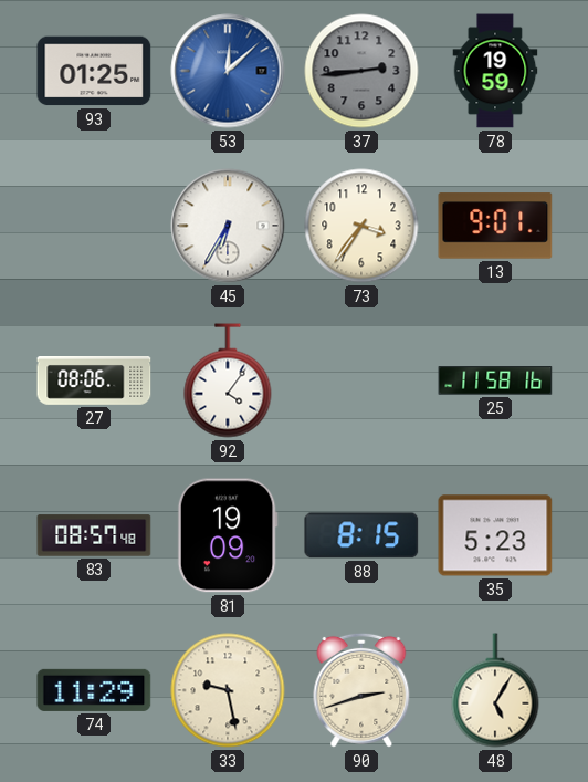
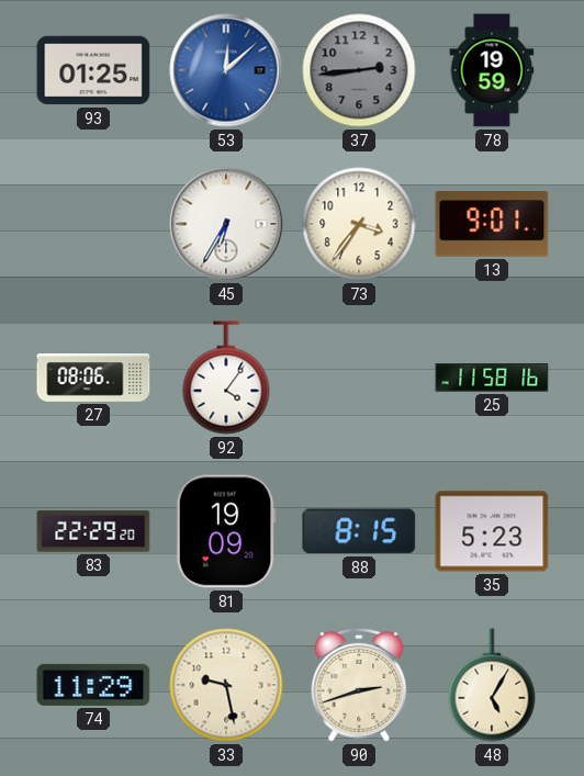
83: 08:57 -> 22:29
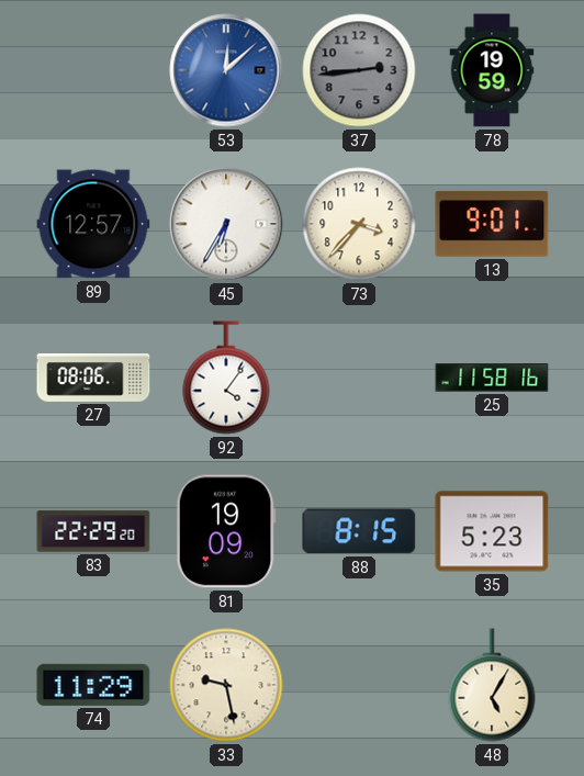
93: 01:25 -> none
89: none -> 12:57
73: 3:36 -> 3:37
90: 2:42 -> none
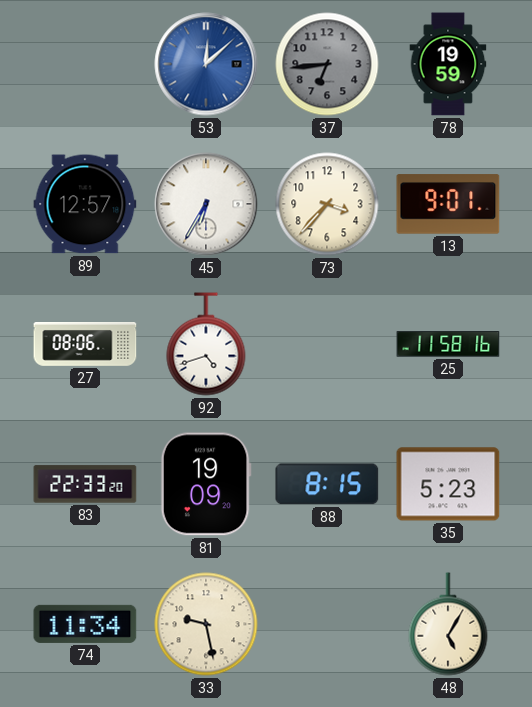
37: 2:44 -> 6:44
92: 4:06 -> 4:42
83: 22:29 -> 22:33
74: 11:29 -> 11:34
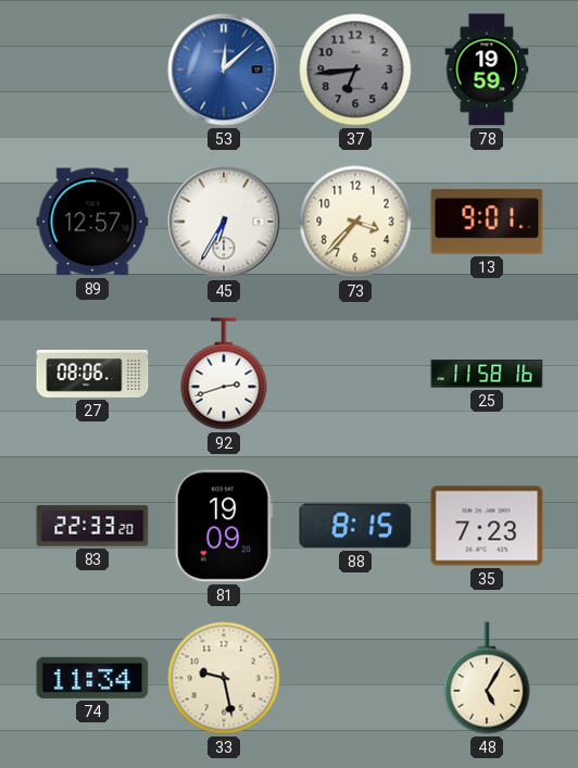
92: 4:42 -> 2:42
35: 5:23 -> 7:23
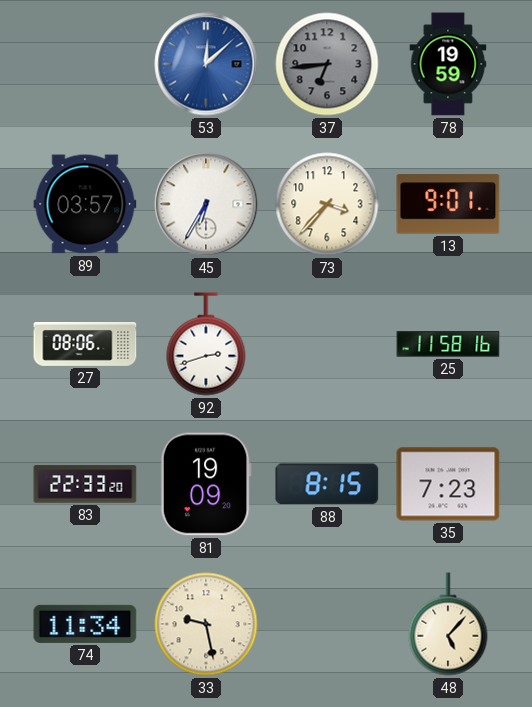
89: 12:57 -> 03:57
48: 5:05 -> 5:07
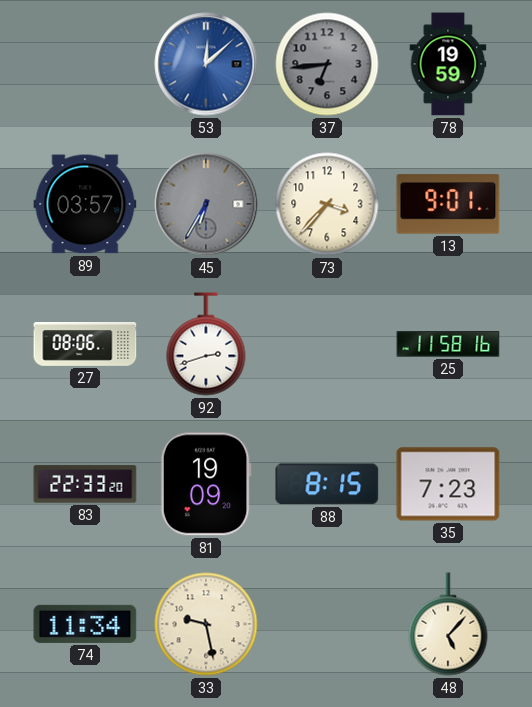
45 dial: white -> grey
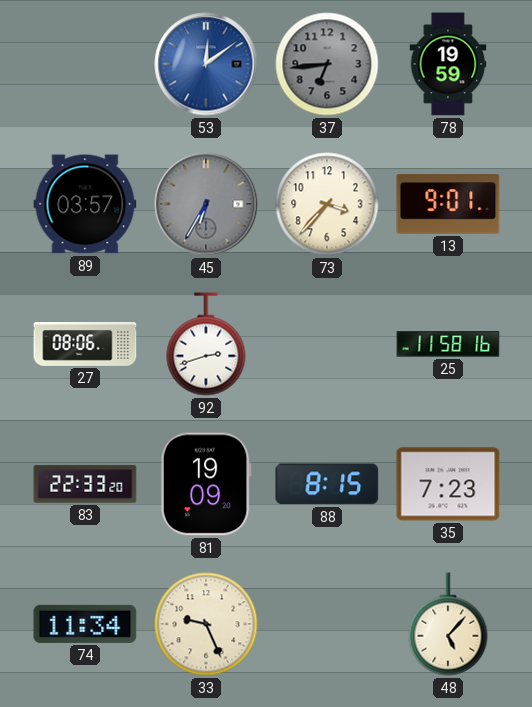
53: 12:08 -> 12:09
33: 9:28 -> 9:26
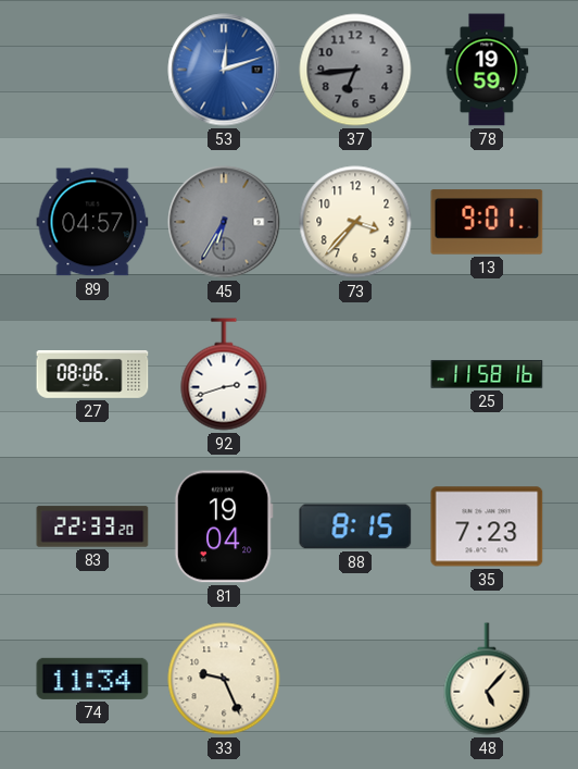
53: 12:09 -> 12:12
89: 03:57 -> 04:57
81: 19:09 -> 19:04
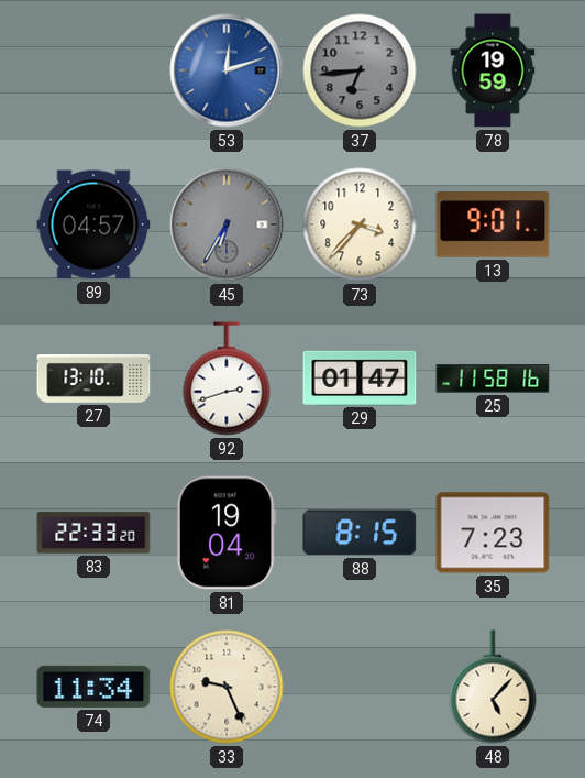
27: 08:06 -> 13:10
29: none -> 01:47
